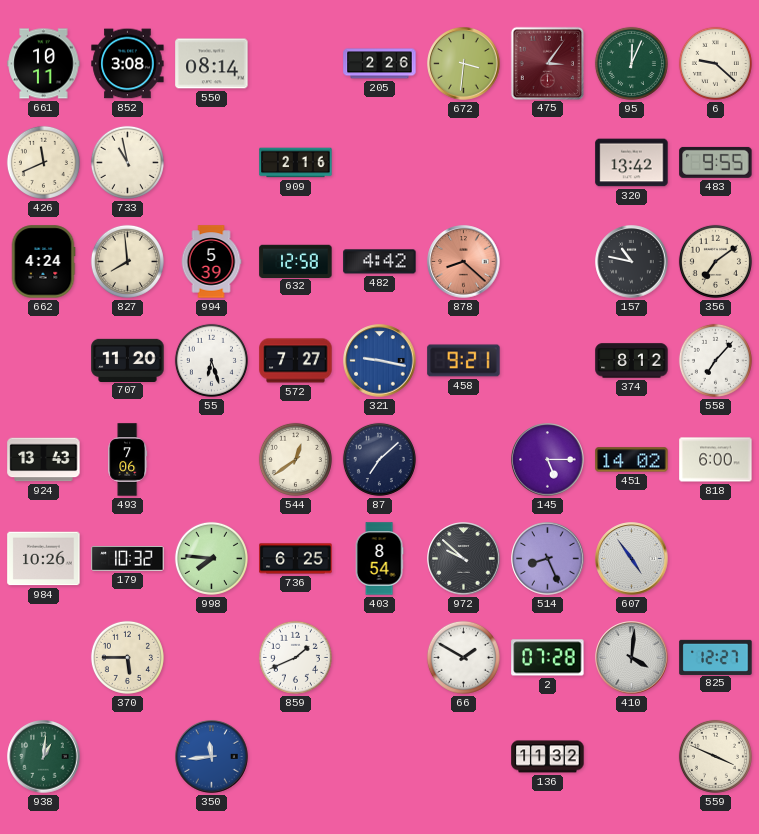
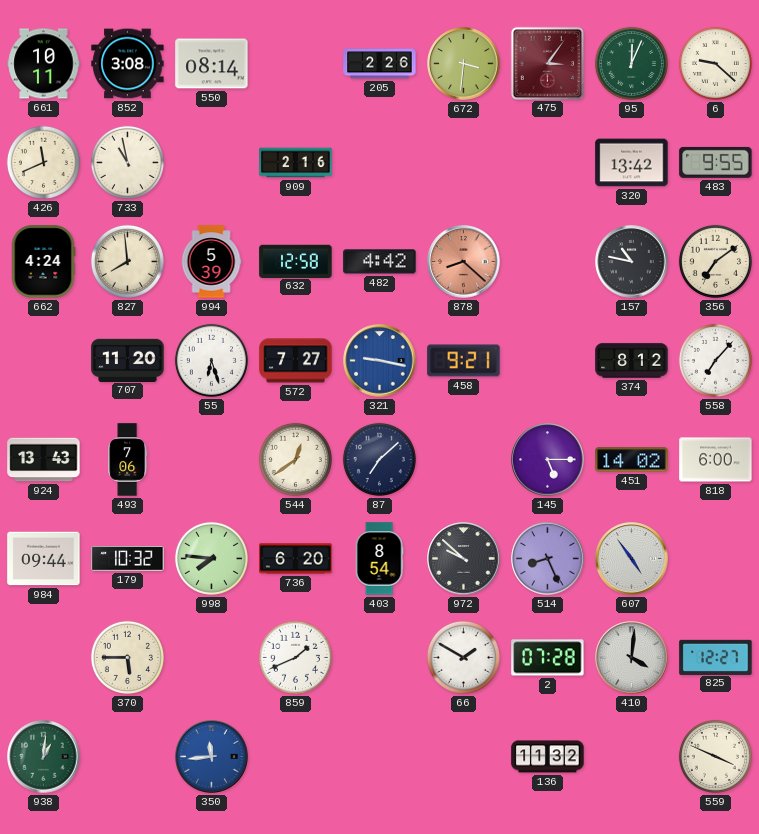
984: 10:26 -> 09:44
736: 6:25 -> 6:20
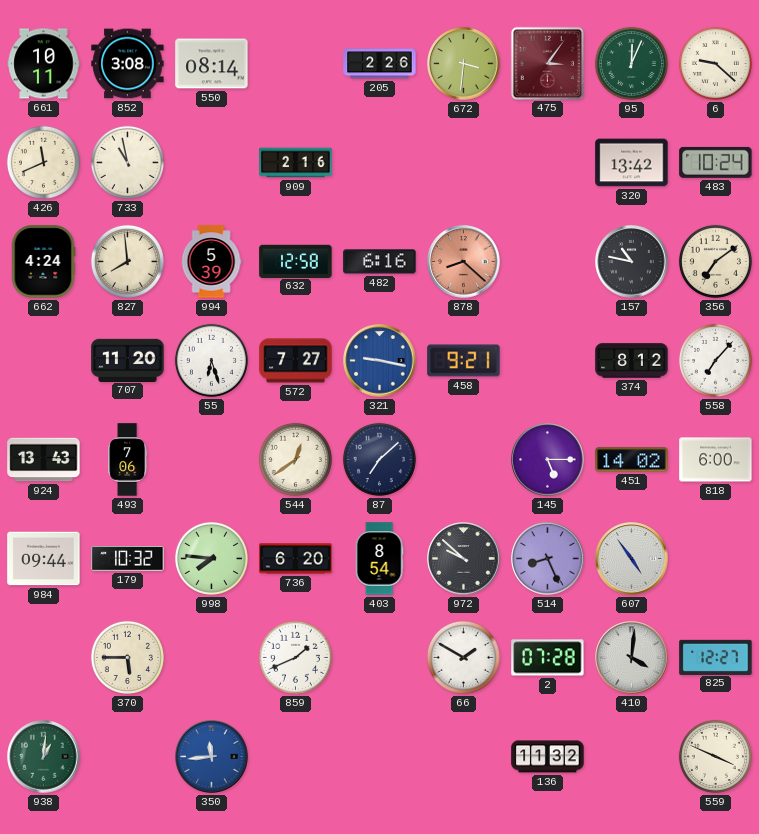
483: 9:55 -> 10:24
482: 4:42 -> 6:16
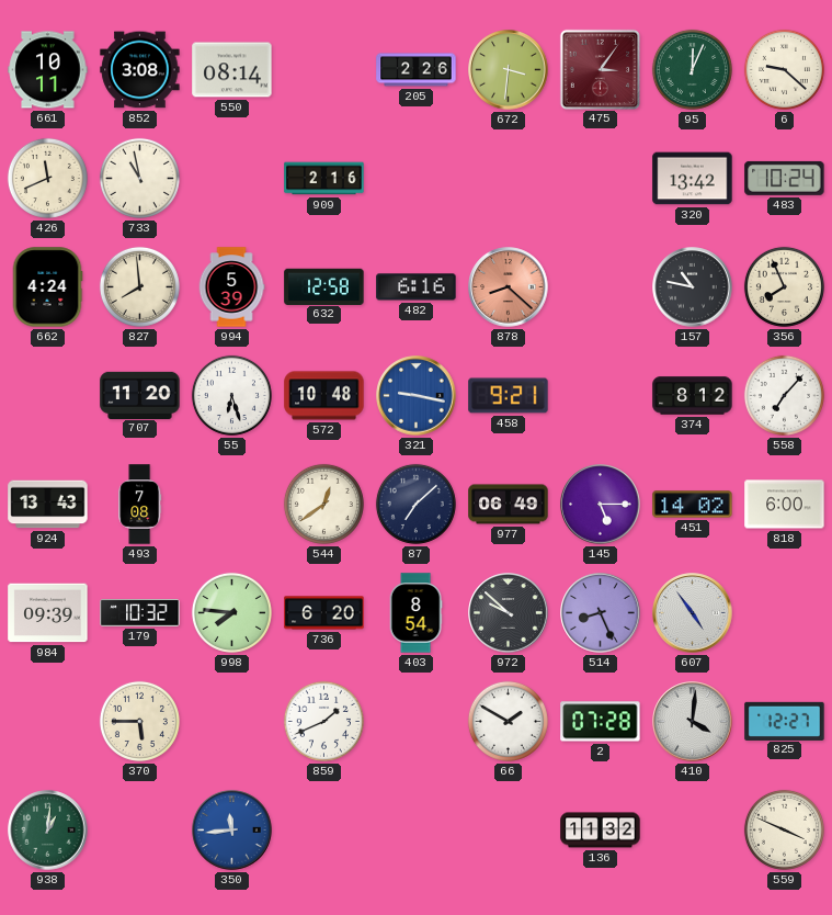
356: 7:09 -> 7:56
572: 7:27 -> 10:48
493: 7:06 -> 7:08
977: none -> 06:49
984: 09:44 -> 09:39
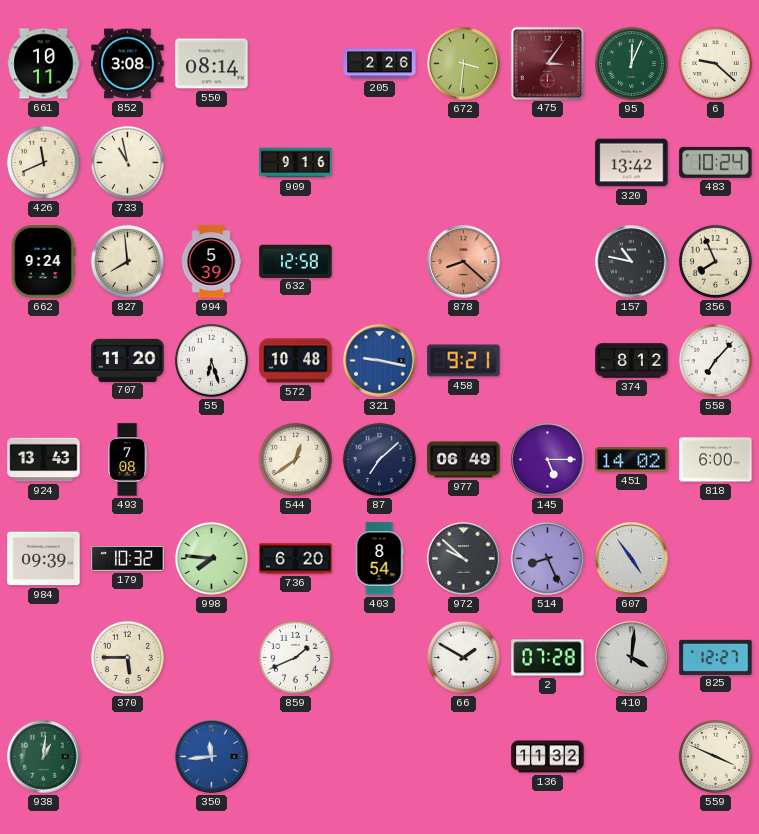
909: 2:16 -> 9:16
662: 4:24 -> 9:24
482: 6:16 -> none
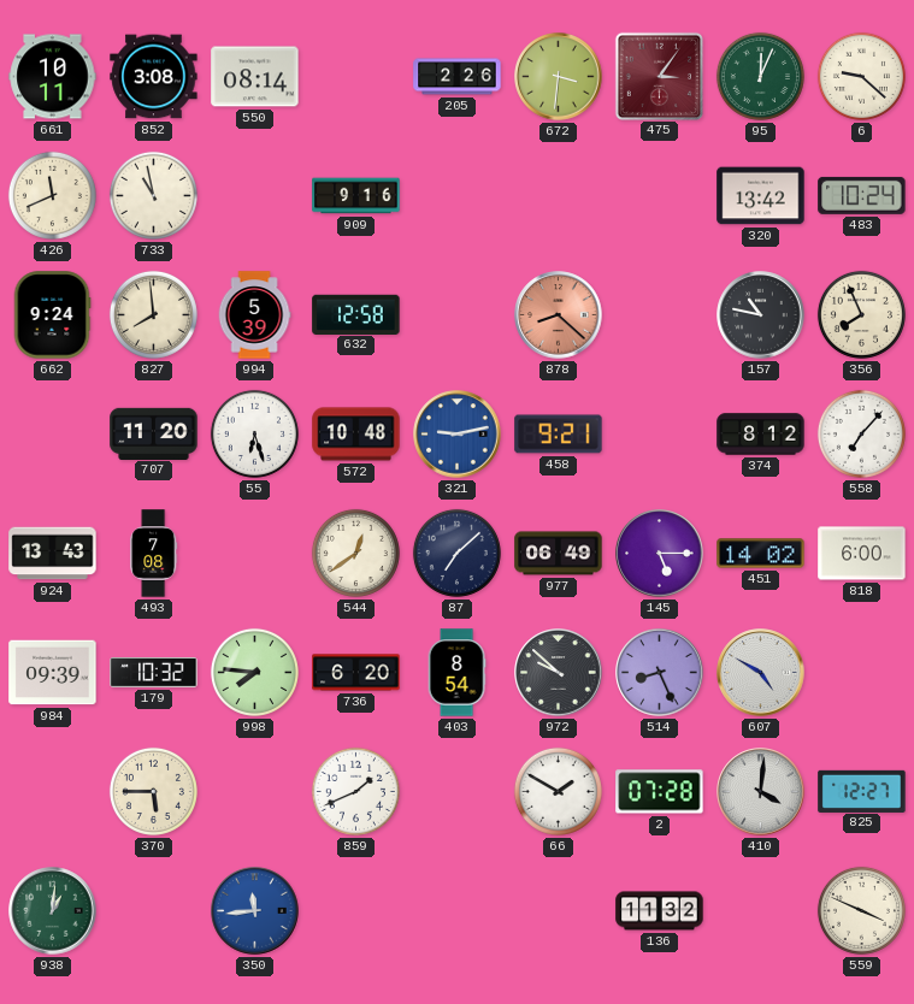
321: 9:17 -> 9:13
607: 4:54 -> 4:50
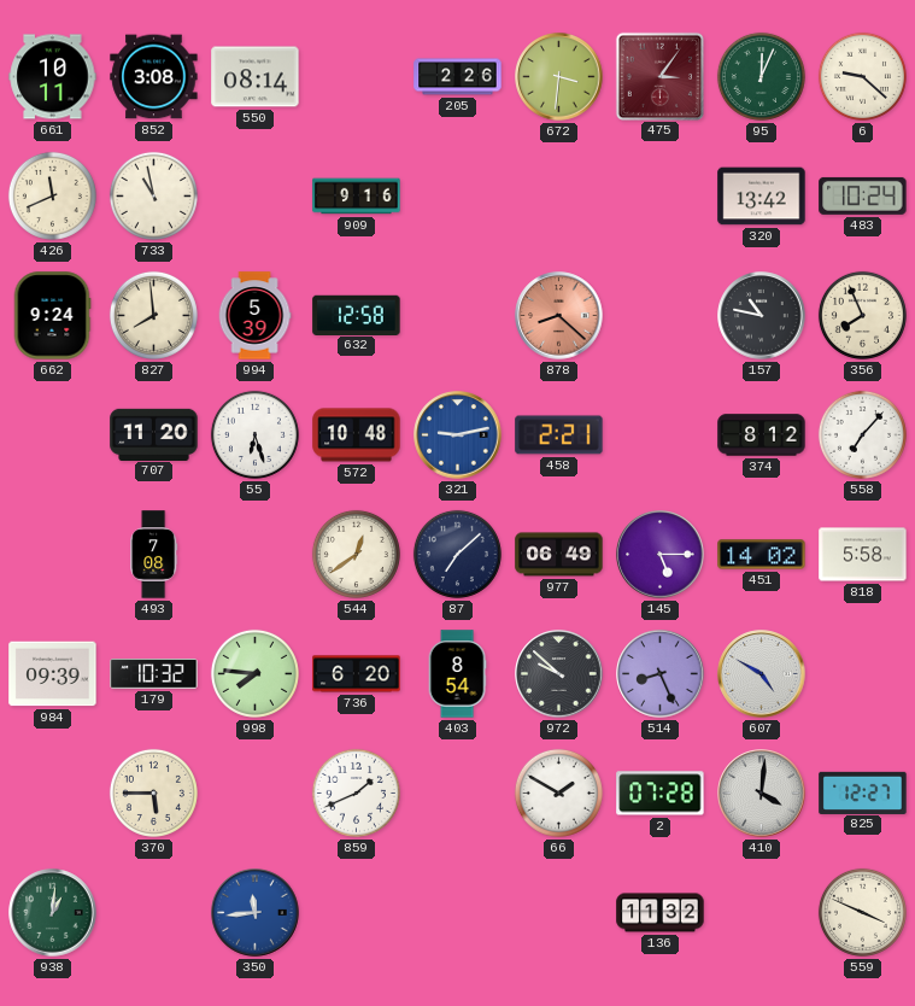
458: 9:21 -> 2:21
924: 13:43 -> none
818: 6:00 -> 5:58
